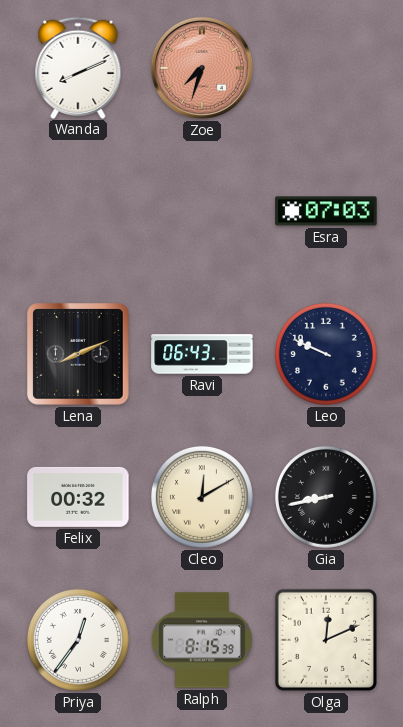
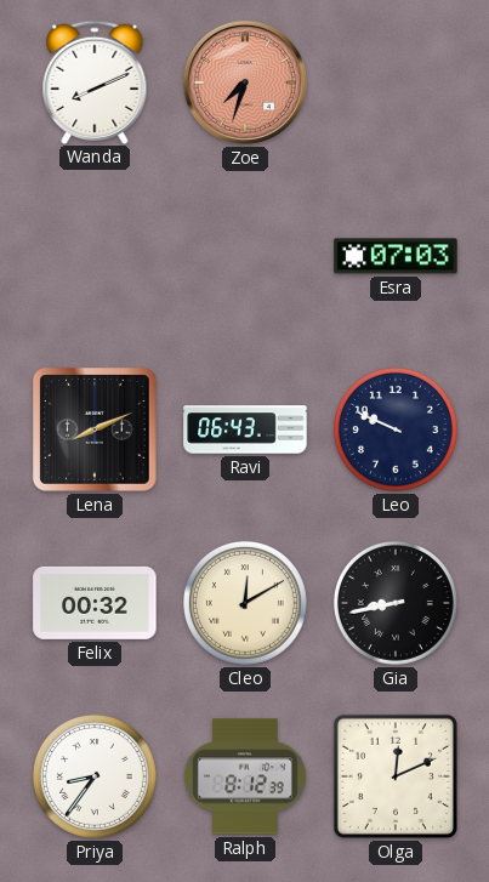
Priya: 12:36 -> 8:36
Ralph: 8:15 -> 8:12
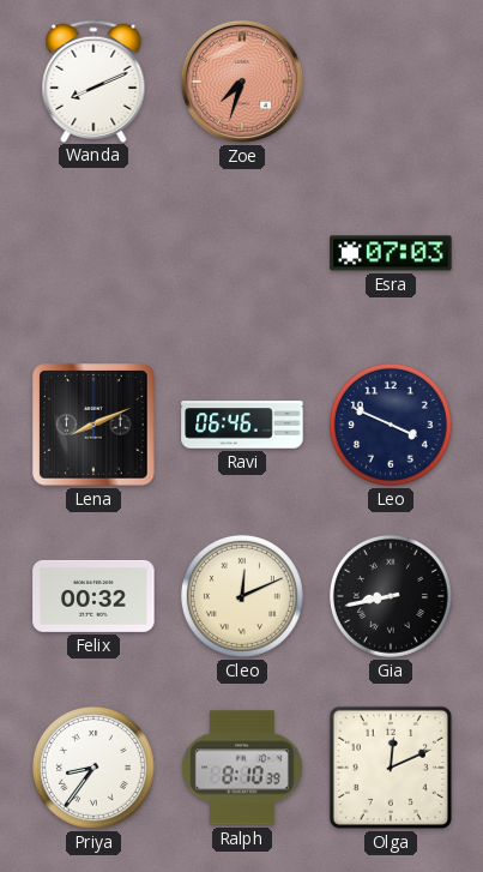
Ravi: 06:43 -> 06:46
Leo: 9:49 -> 3:49
Cleo: 12:10 -> 12:11
Ralph: 8:12 -> 8:10
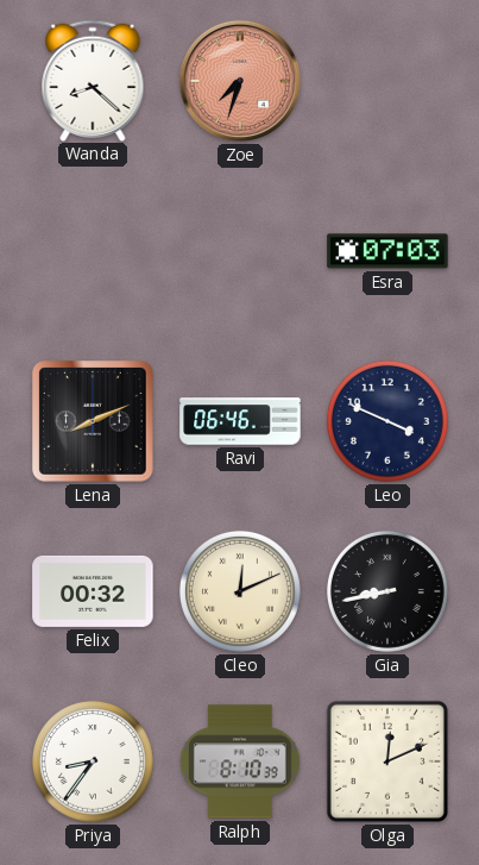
Wanda: 8:11 -> 8:22
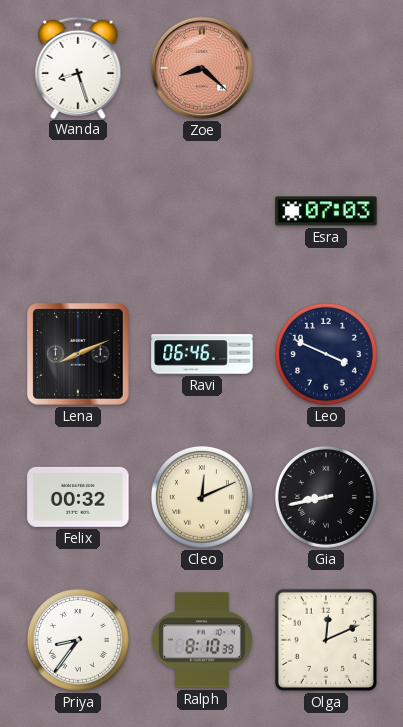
Wanda: 8:22 -> 8:27
Zoe: 7:33 -> 8:22
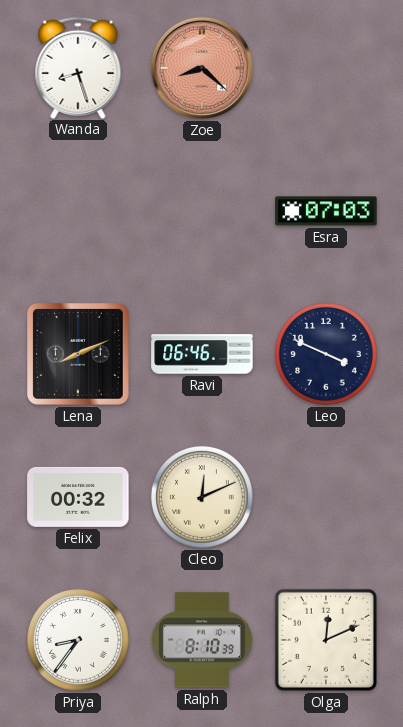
Gia: 8:43 -> none
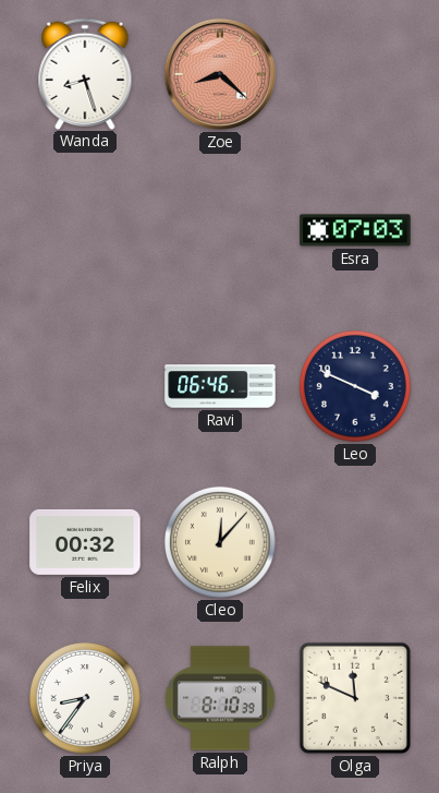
Lena: 8:11 -> none
Cleo: 12:11 -> 12:07
Olga: 12:11 -> 11:49
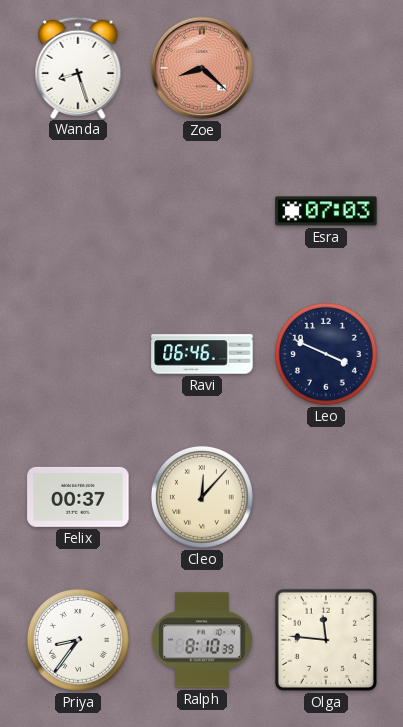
Felix: 00:32 -> 00:37
Olga: 11:49 -> 11:46
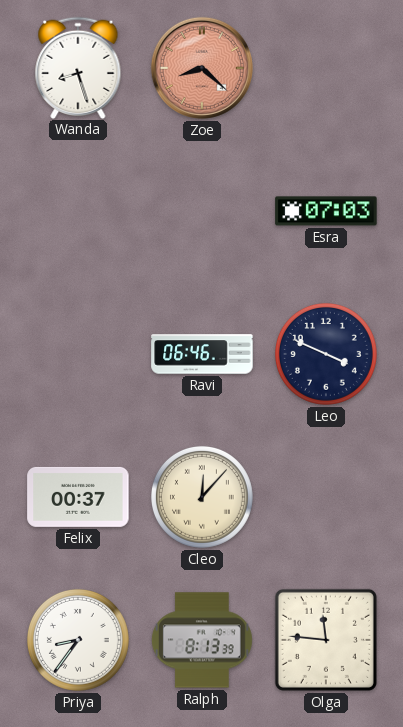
Ralph: 8:10 -> 8:13
